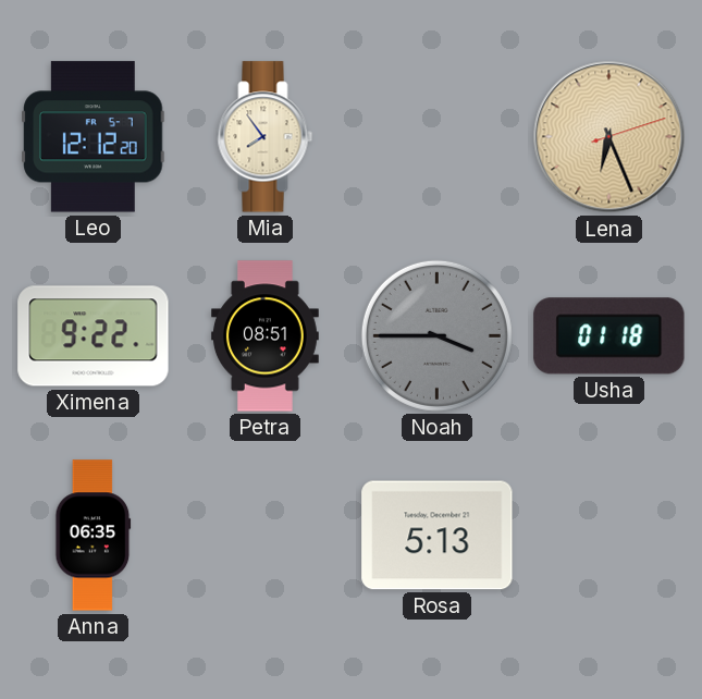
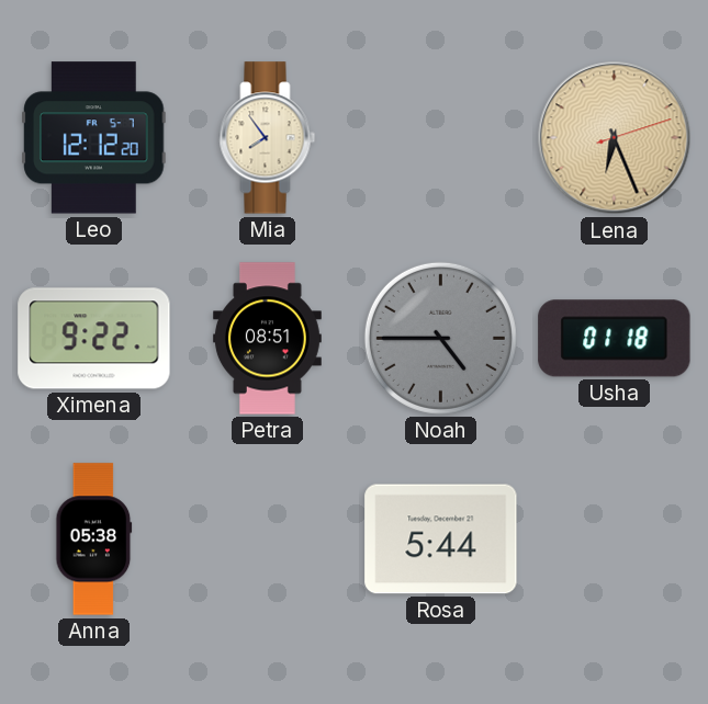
Noah: 3:45 -> 4:45
Anna: 06:35 -> 05:38
Rosa: 5:13 -> 5:44
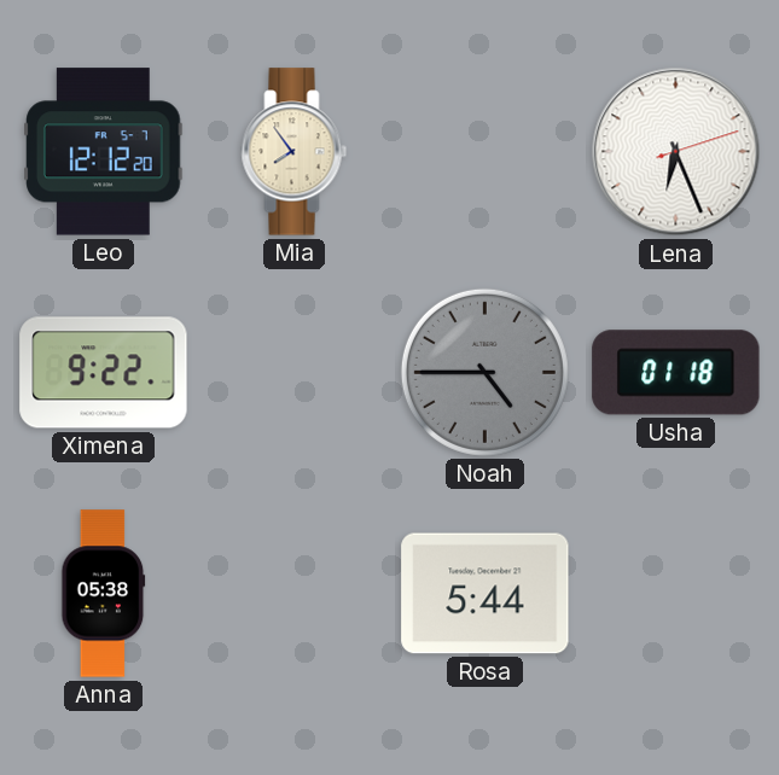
Lena dial: champagne -> white
Petra: 08:51 -> none
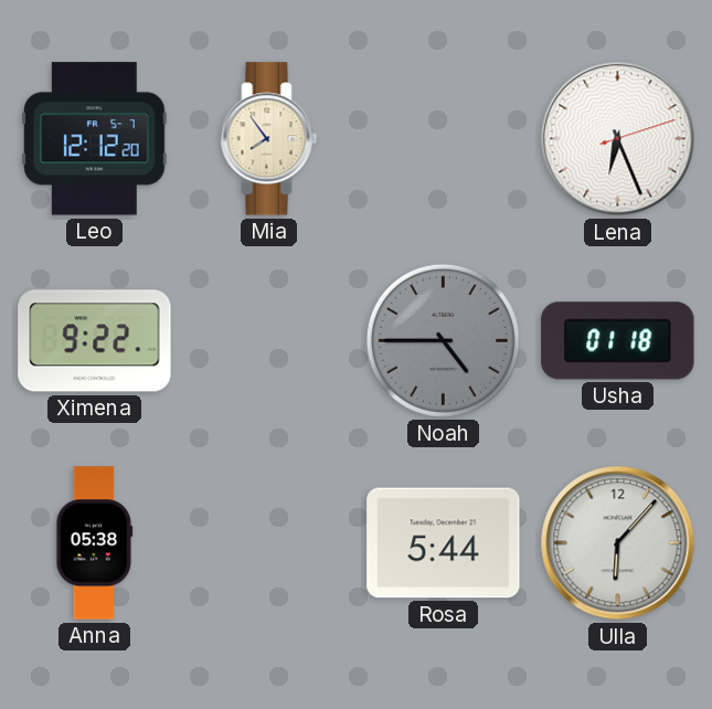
Ulla: none -> 6:07
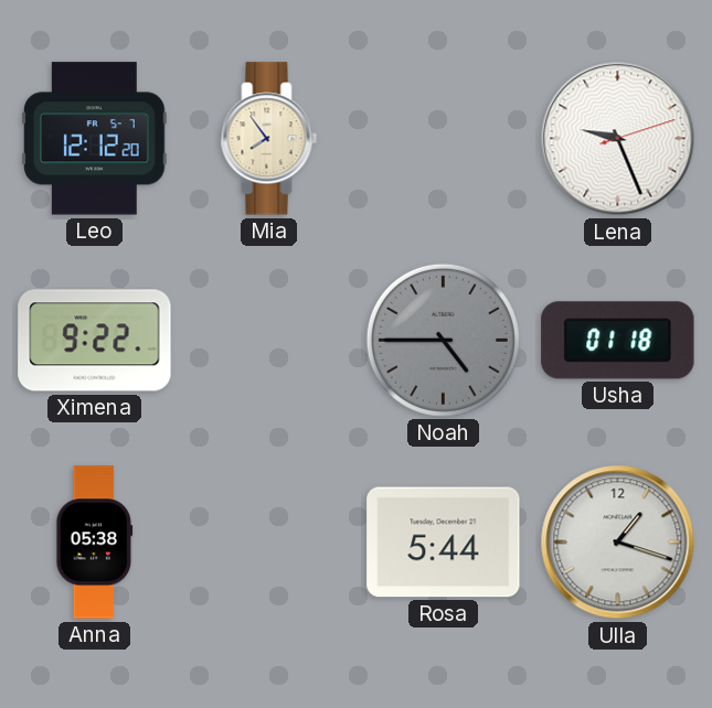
Lena: 6:26 -> 9:26
Ulla: 6:07 -> 1:18
